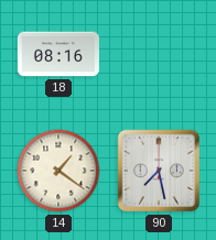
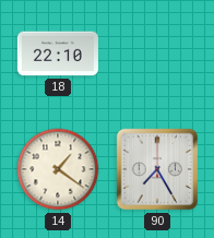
18: 08:16 -> 22:10
90: 7:28 -> 7:25
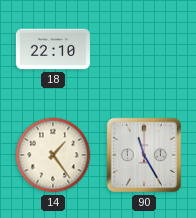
14: 1:21 -> 1:24
90: 7:25 -> 11:25
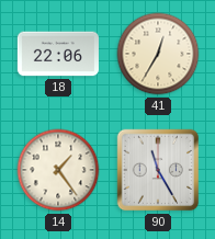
18: 22:10 -> 22:06
41: none -> 12:35
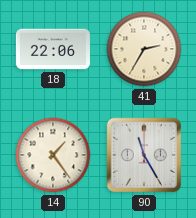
41: 12:35 -> 2:35
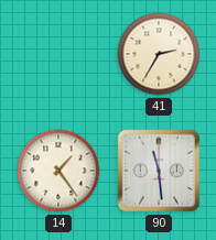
18: 22:06 -> none
90: 11:25 -> 11:29
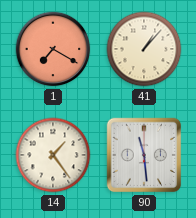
1: none -> 7:20
41: 2:35 -> 1:07
